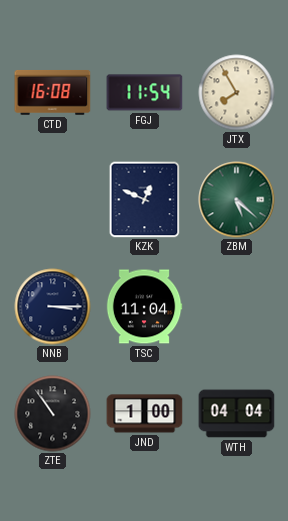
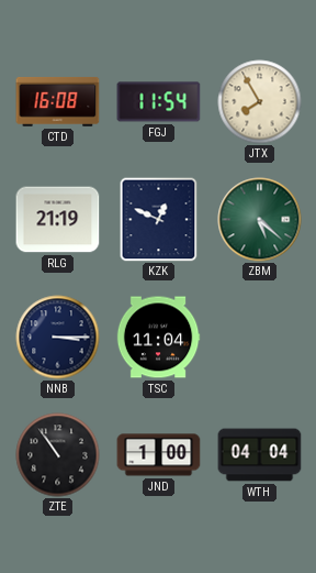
RLG: none -> 21:19
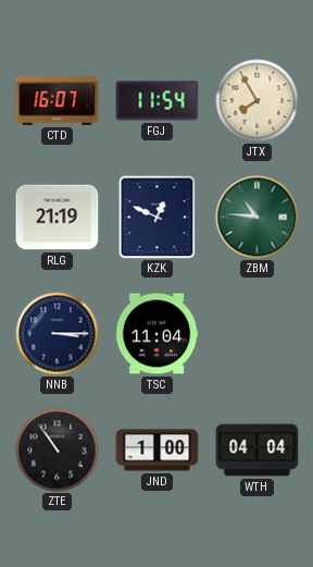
CTD: 16:08 -> 16:07
ZBM: 5:22 -> 10:46
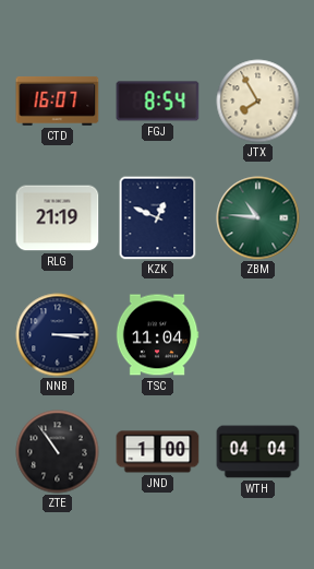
FGJ: 11:54 -> 8:54
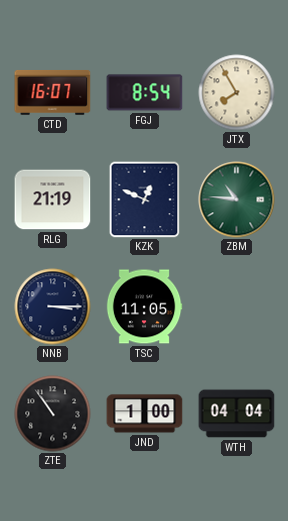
TSC: 11:04 -> 11:05
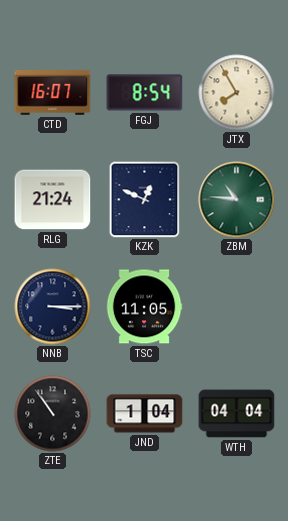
RLG: 21:19 -> 21:24
JND: 1:00 -> 1:04
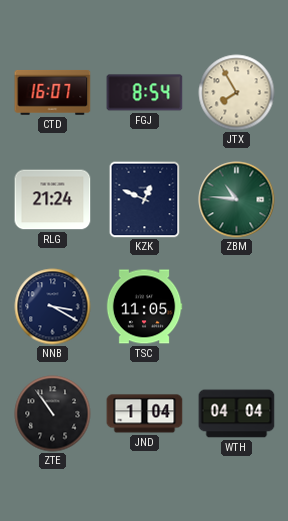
NNB: 3:15 -> 3:20
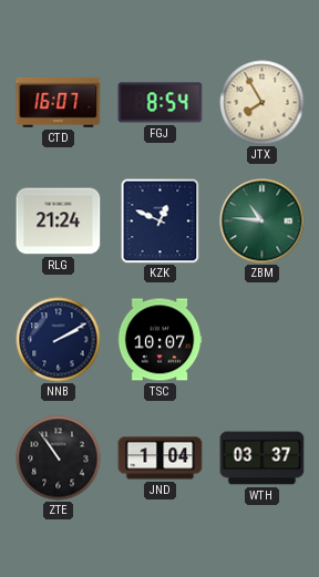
NNB: 3:20 -> 2:10
TSC: 11:05 -> 10:07
WTH: 04:04 -> 03:37
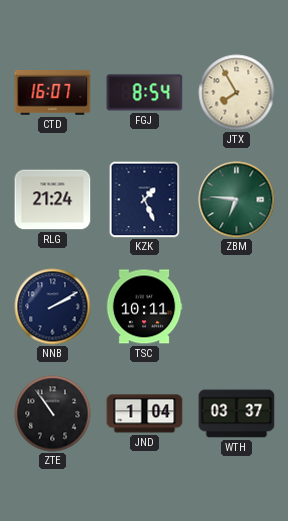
KZK: 12:49 -> 1:26
ZBM: 10:46 -> 6:46
TSC: 10:07 -> 10:11
